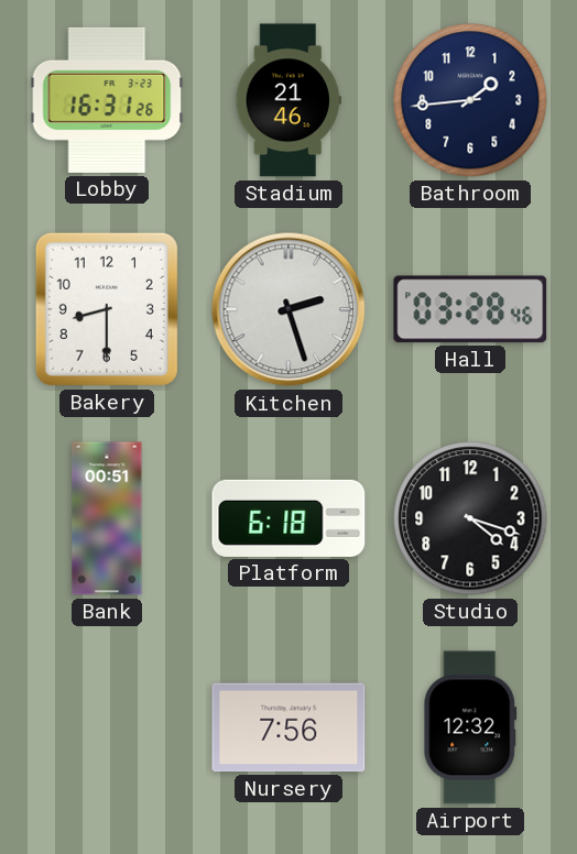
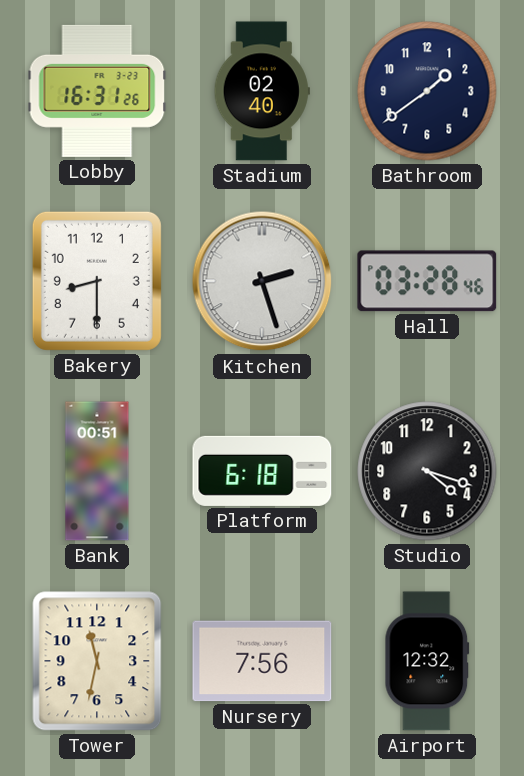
Stadium: 21:46 -> 02:40
Bathroom: 1:44 -> 1:39
Tower: none -> 11:32
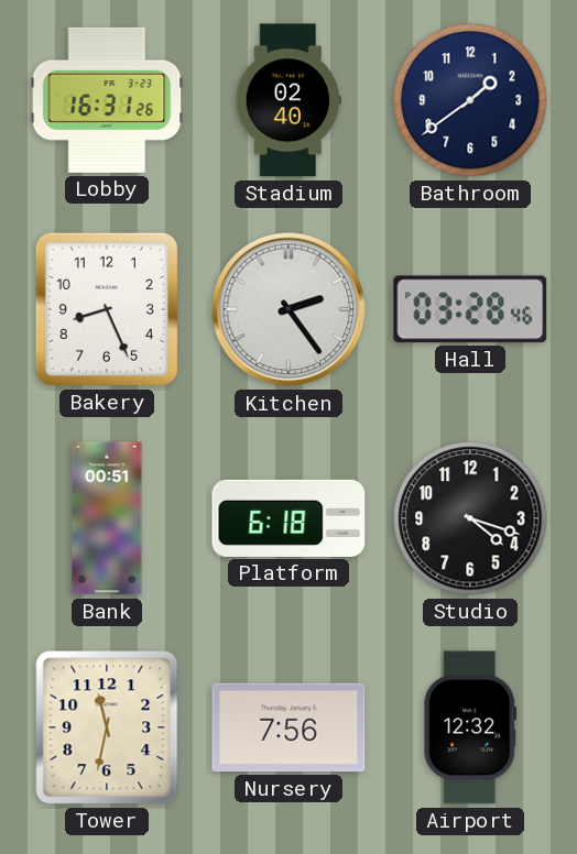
Bakery: 8:30 -> 8:26
Kitchen: 2:27 -> 2:24
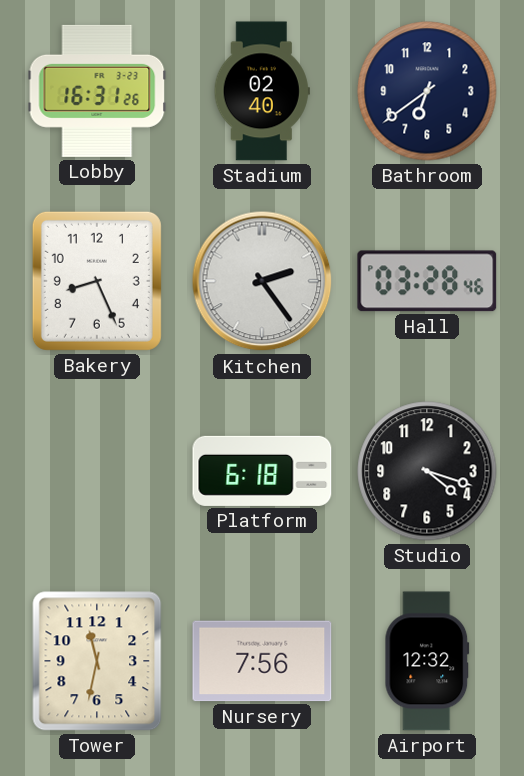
Bathroom: 1:39 -> 6:39
Bank: 00:51 -> none
